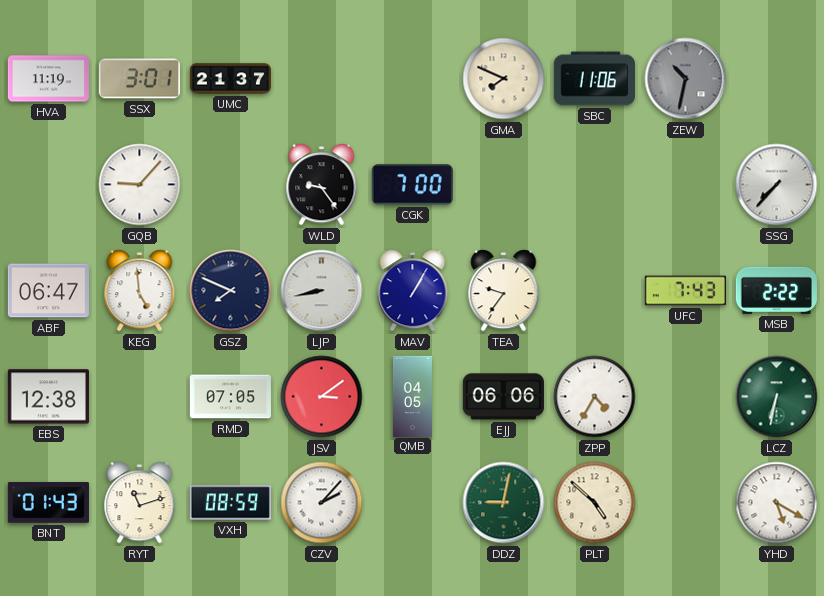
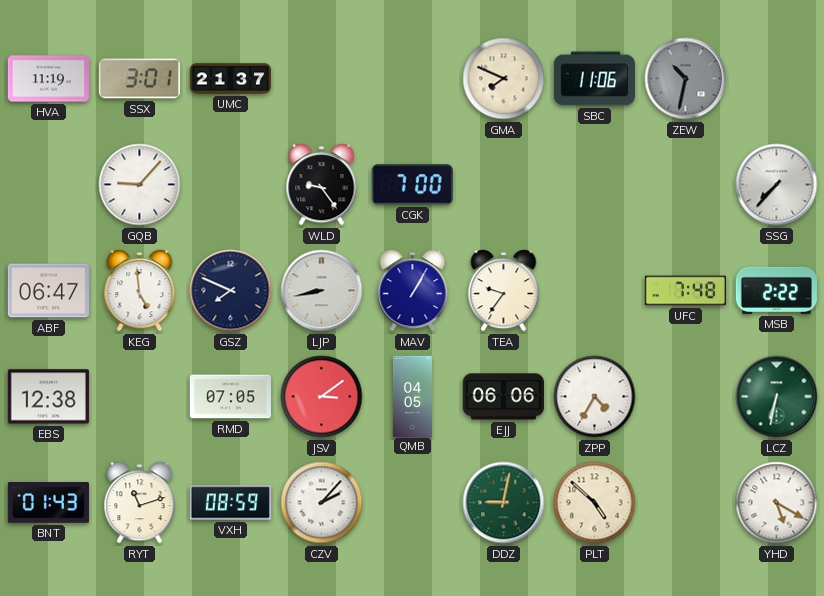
UFC: 7:43 -> 7:48
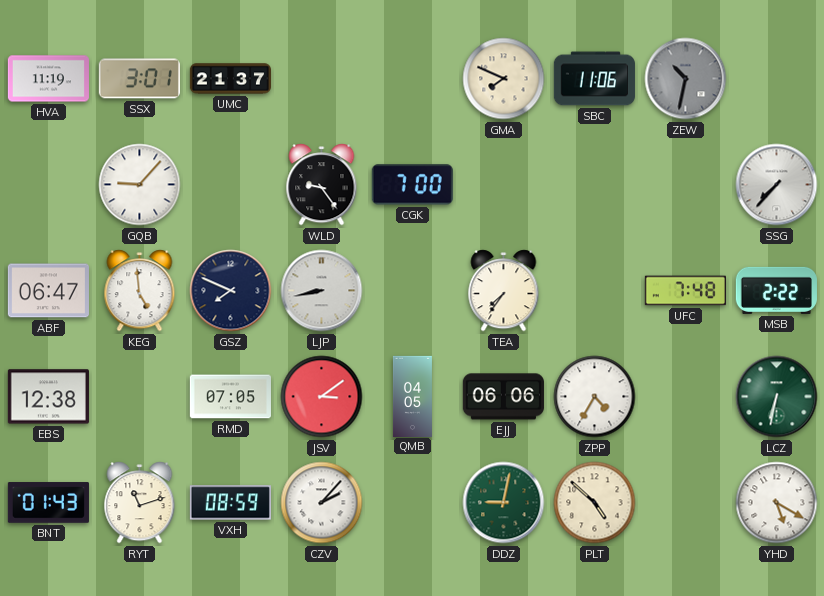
MAV: 1:05 -> none
TEA: 9:36 -> 7:36
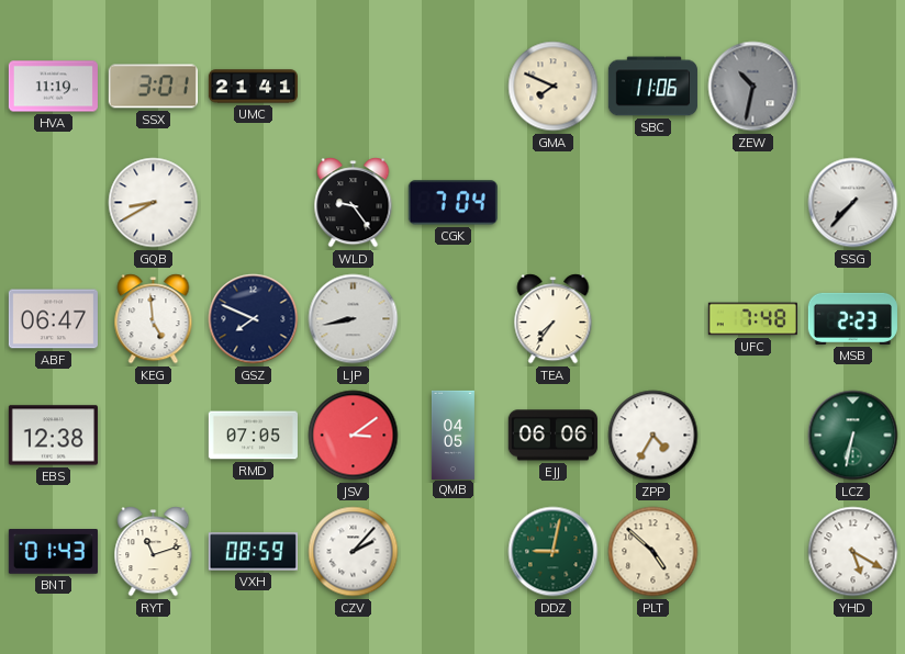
UMC: 21:37 -> 21:41
GQB: 9:07 -> 8:40
CGK: 7:00 -> 7:04
MSB: 2:22 -> 2:23
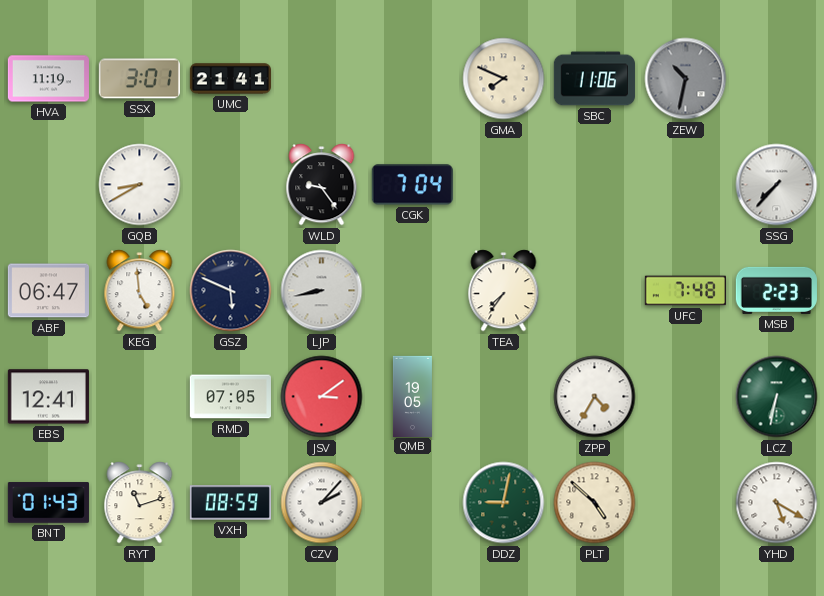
GSZ: 7:49 -> 5:49
EBS: 12:38 -> 12:41
QMB: 04:05 -> 19:05
EJJ: 06:06 -> none
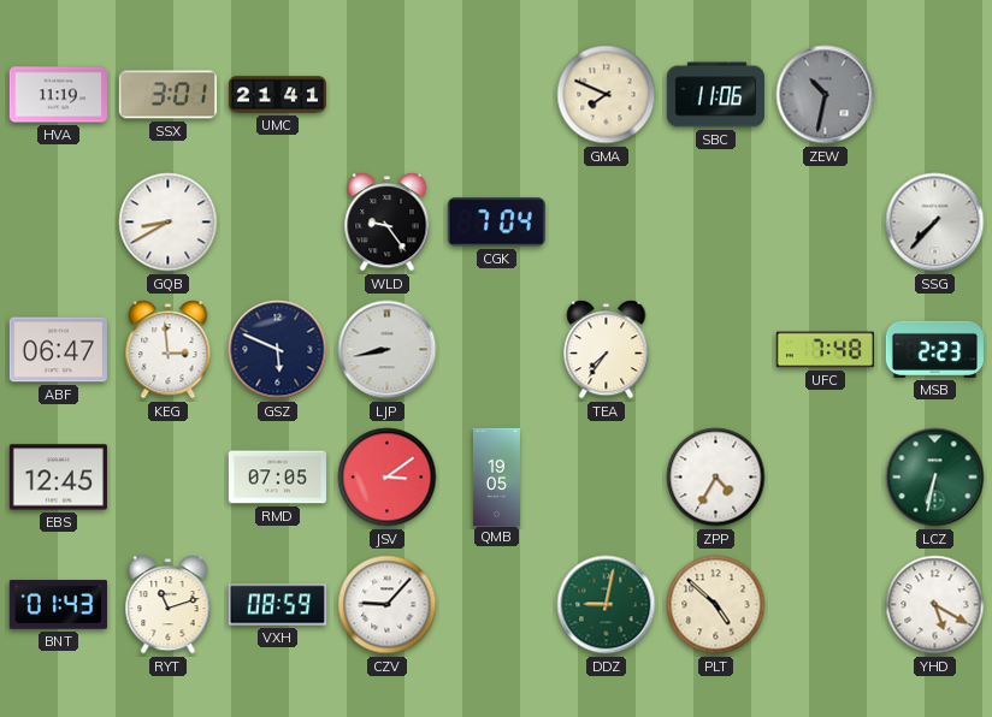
KEG: 4:59 -> 2:59
EBS: 12:41 -> 12:45
CZV: 2:07 -> 9:07
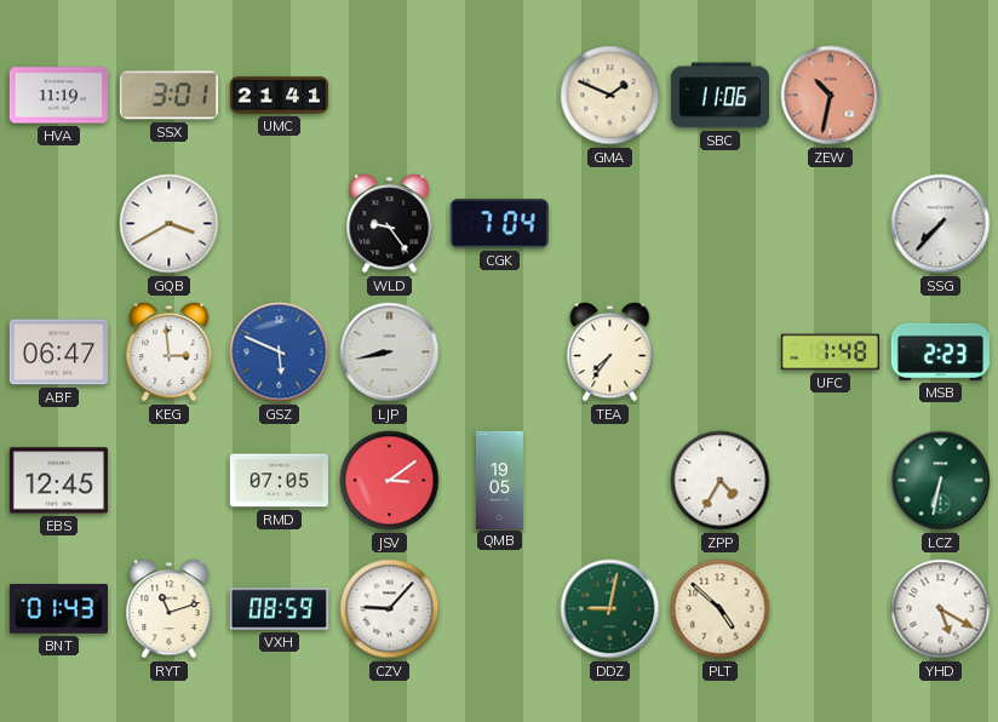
GMA: 7:49 -> 1:49
ZEW dial: grey -> salmon
GQB: 8:40 -> 3:40
GSZ dial: navy -> blue
UFC: 7:48 -> 1:48
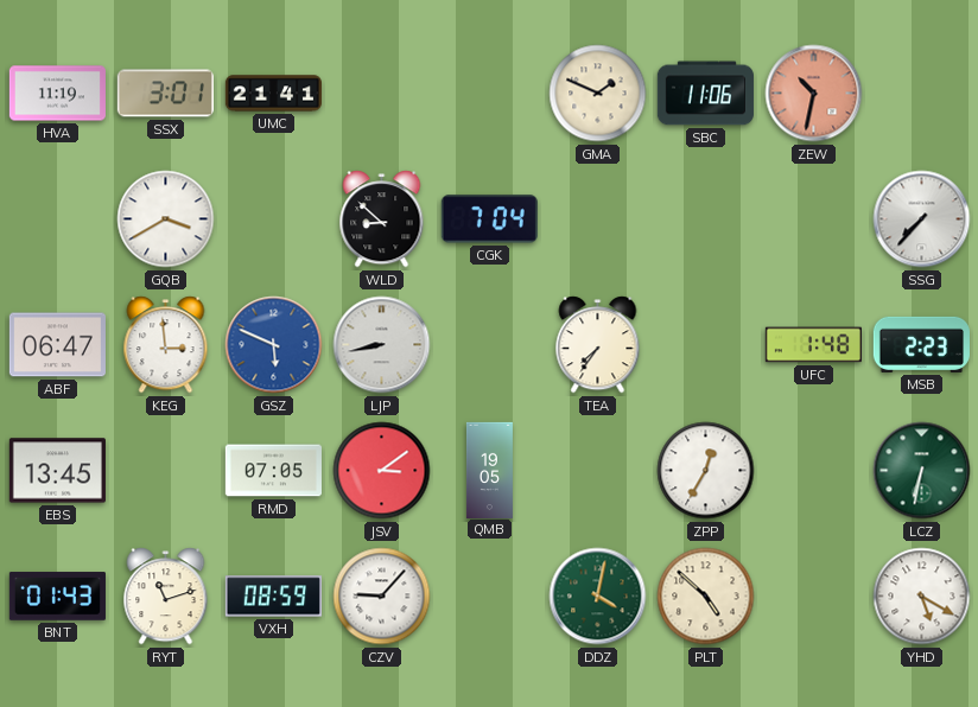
WLD: 9:24 -> 8:52
EBS: 12:45 -> 13:45
ZPP: 4:35 -> 12:35
DDZ: 9:02 -> 4:02
